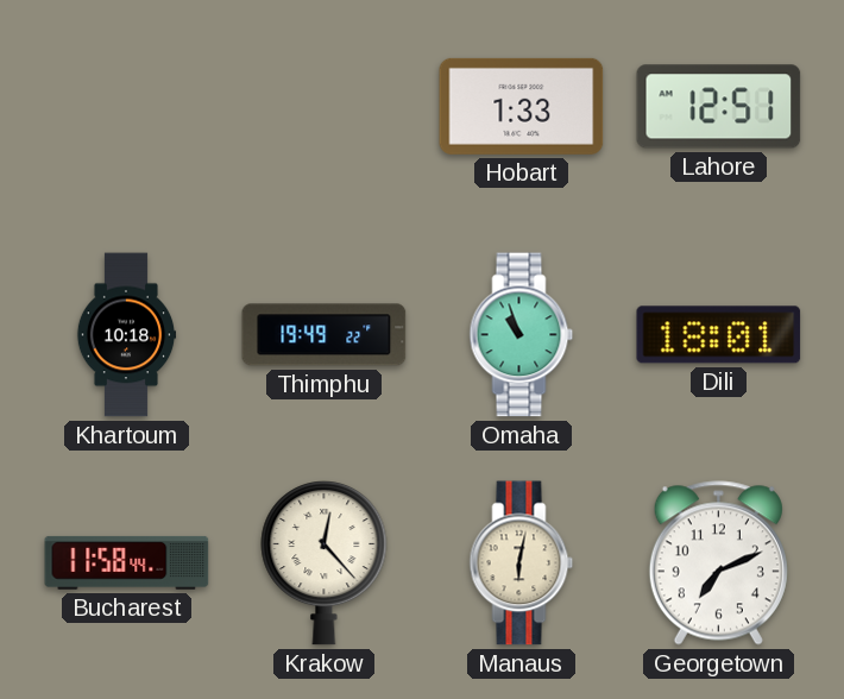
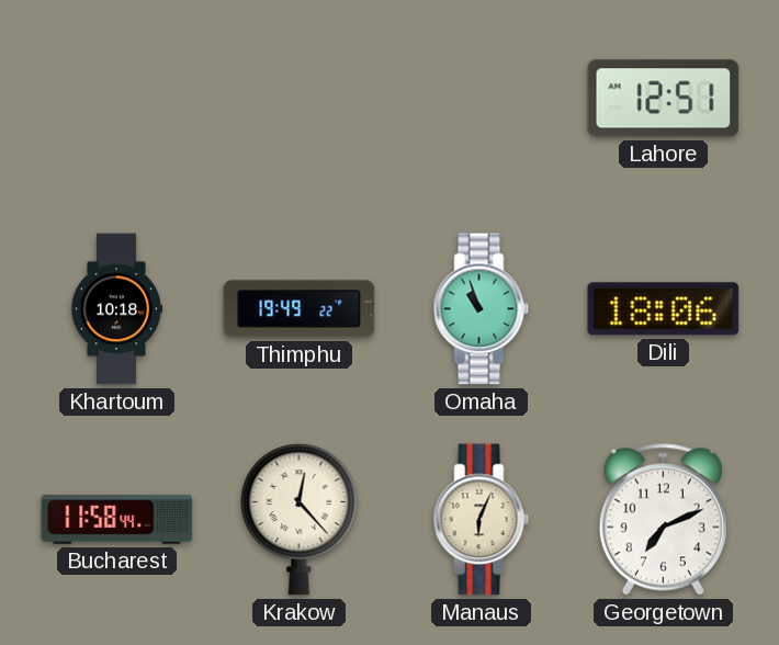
Hobart: 1:33 -> none
Dili: 18:01 -> 18:06
Manaus: 6:02 -> 6:04
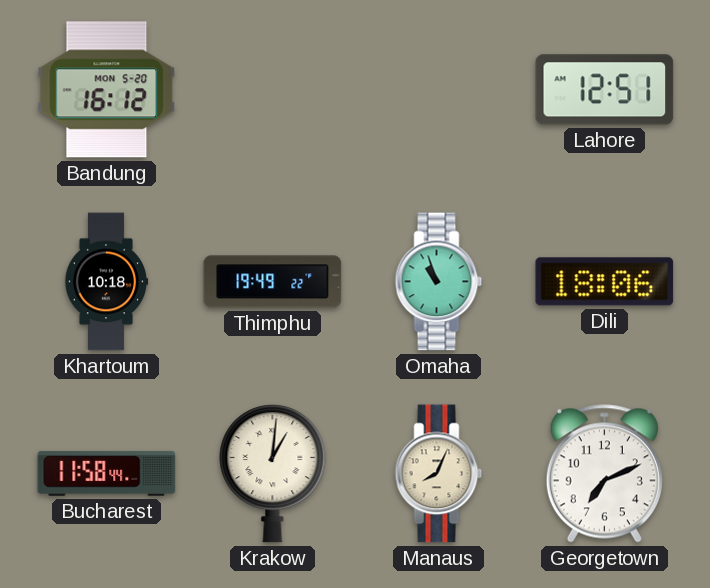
Bandung: none -> 16:12
Krakow: 12:23 -> 1:01
Manaus: 6:04 -> 8:04
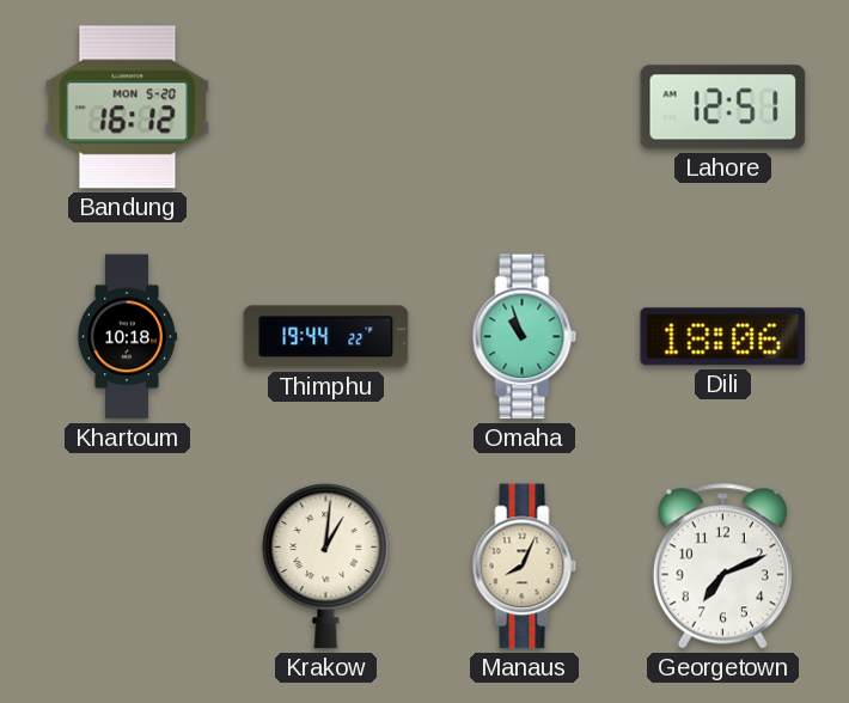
Thimphu: 19:49 -> 19:44
Bucharest: 11:58 -> none
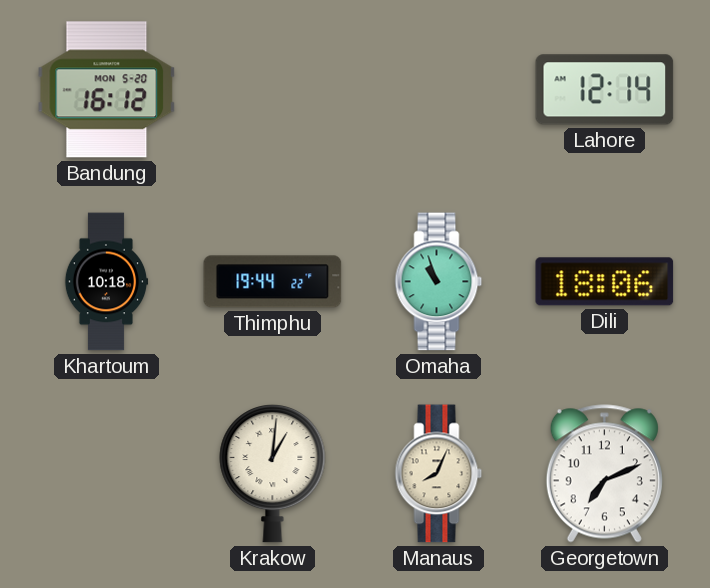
Lahore: 12:51 -> 12:14
